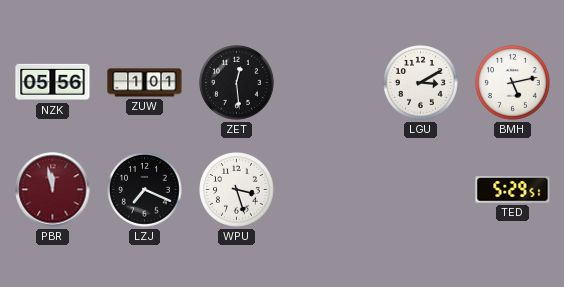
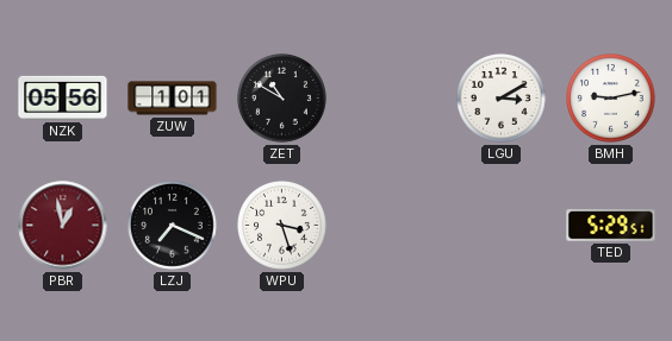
ZET: 12:29 -> 10:50
BMH: 5:13 -> 9:13
PBR: 11:58 -> 12:58
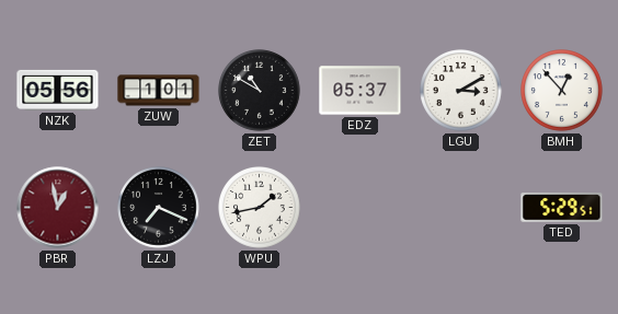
EDZ: none -> 05:37
BMH: 9:13 -> 12:53
WPU: 3:27 -> 1:43
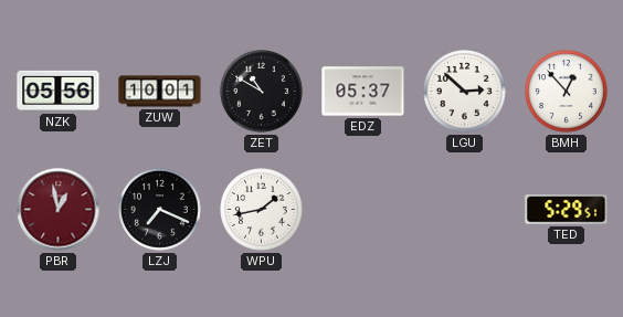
ZUW: 1:01 -> 10:01
LGU: 3:10 -> 2:52
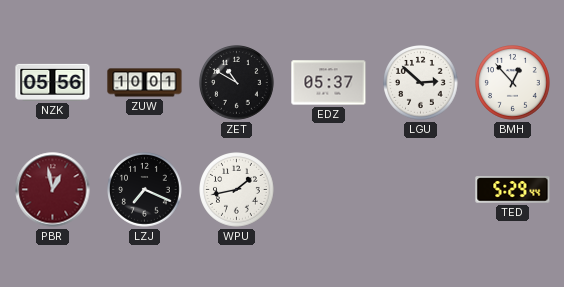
TED: 5:29:51 -> 5:29:44
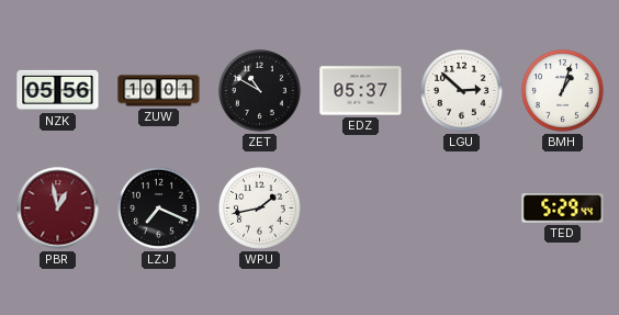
BMH: 12:53 -> 1:03
